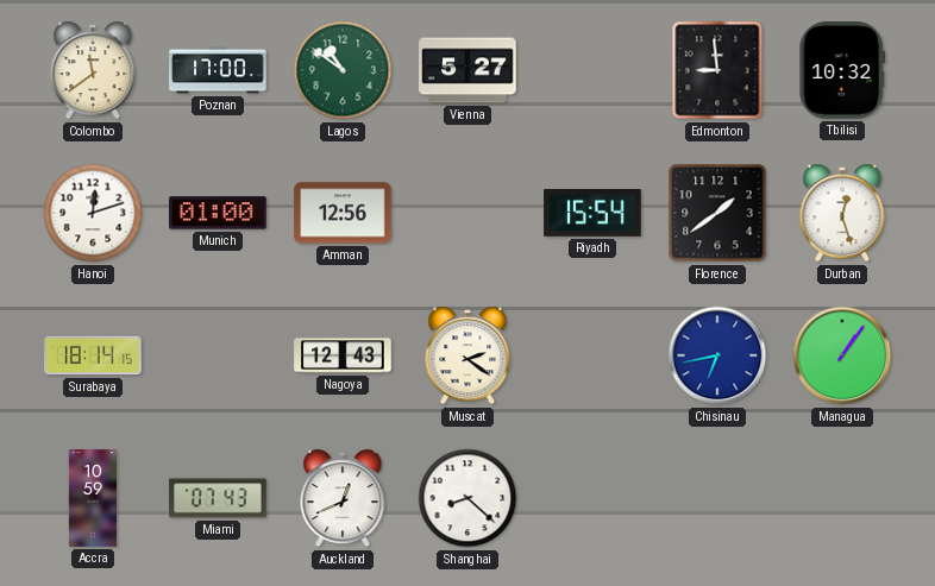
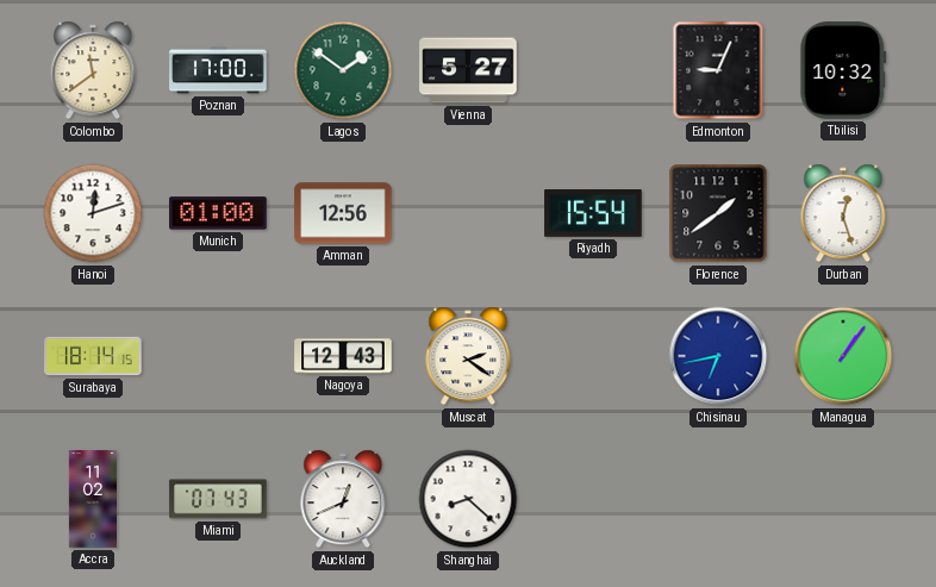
Lagos: 10:51 -> 1:51
Edmonton: 8:59 -> 9:04
Accra: 10:59 -> 11:02
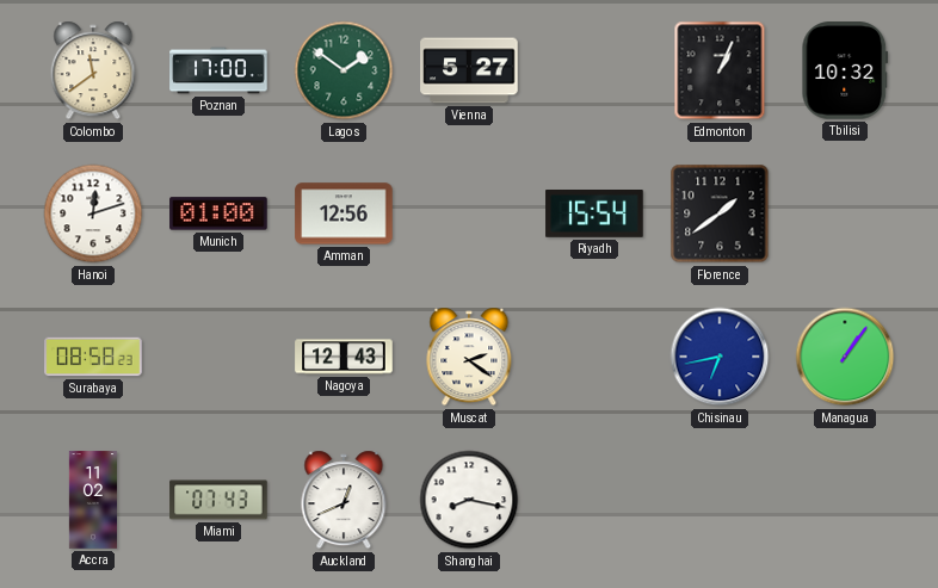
Edmonton: 9:04 -> 1:04
Durban: 12:27 -> none
Surabaya: 18:14 -> 08:58
Shanghai: 8:22 -> 8:17
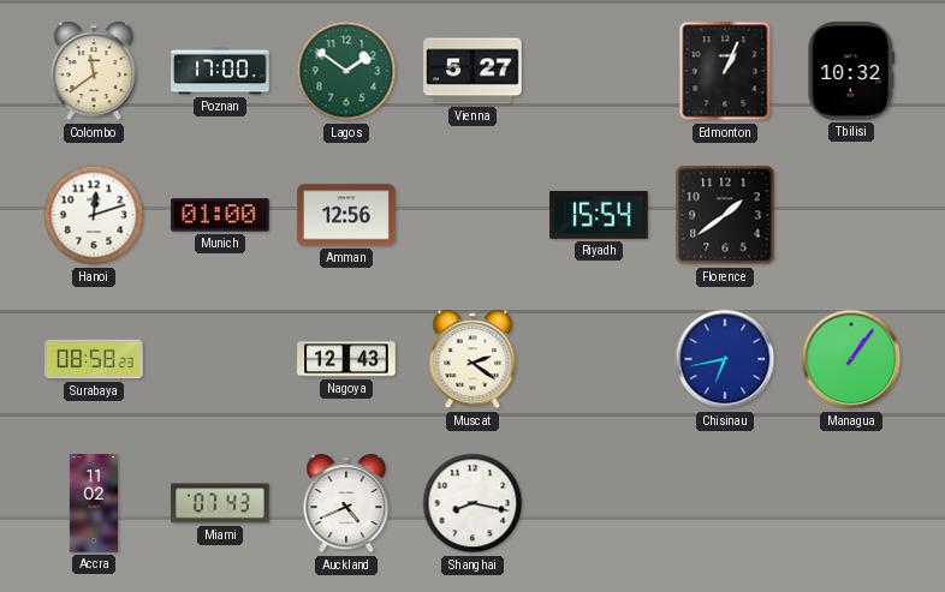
Auckland: 12:41 -> 4:41
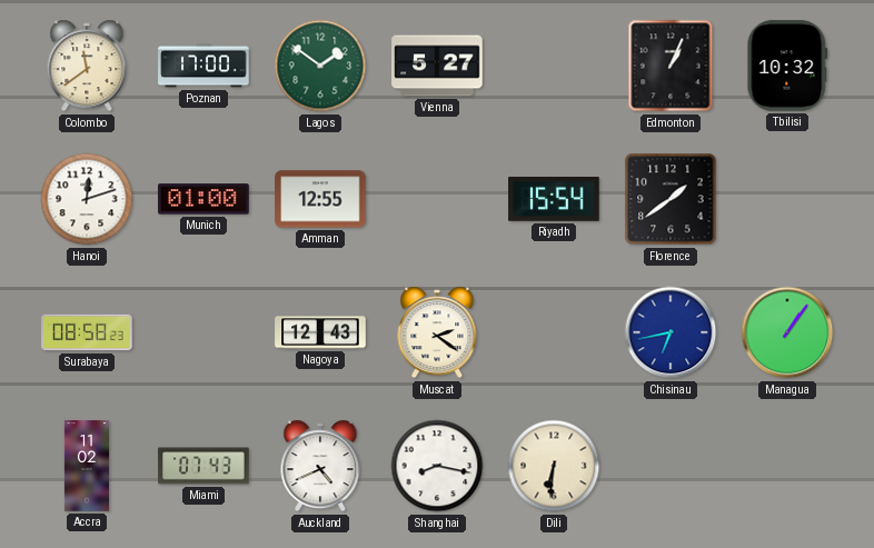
Amman: 12:56 -> 12:55
Dili: none -> 6:31
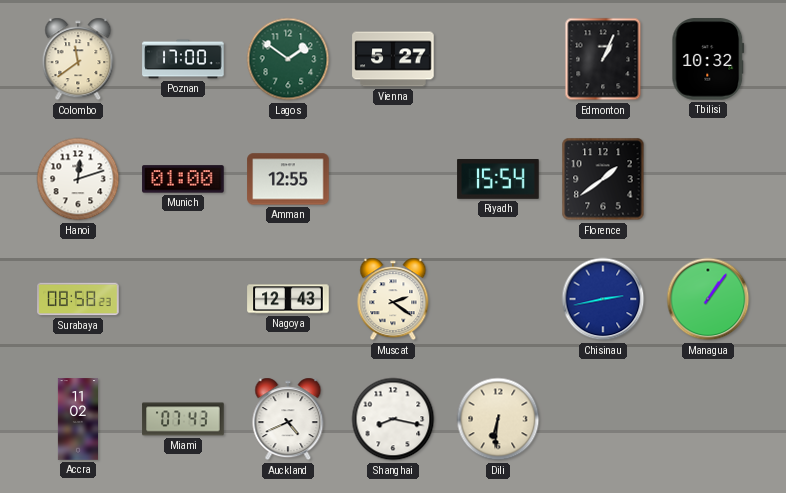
Chisinau: 6:43 -> 2:43
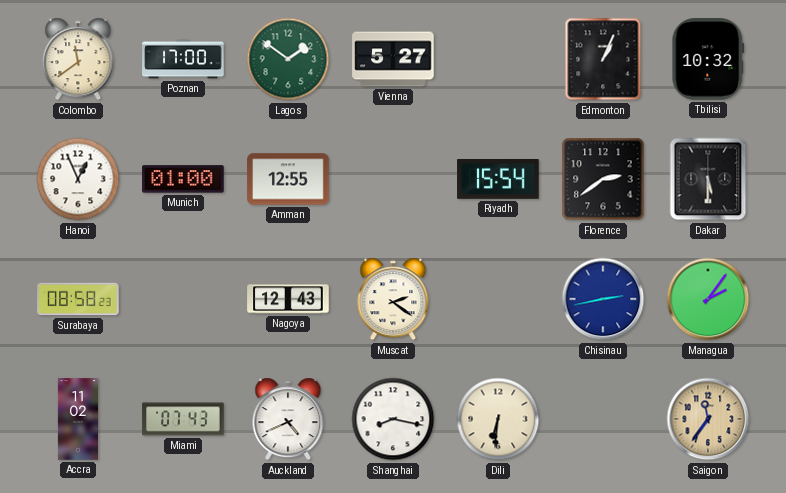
Hanoi: 12:12 -> 12:56
Florence: 1:39 -> 2:39
Dakar: none -> 5:30
Managua: 1:06 -> 2:06
Saigon: none -> 11:36
